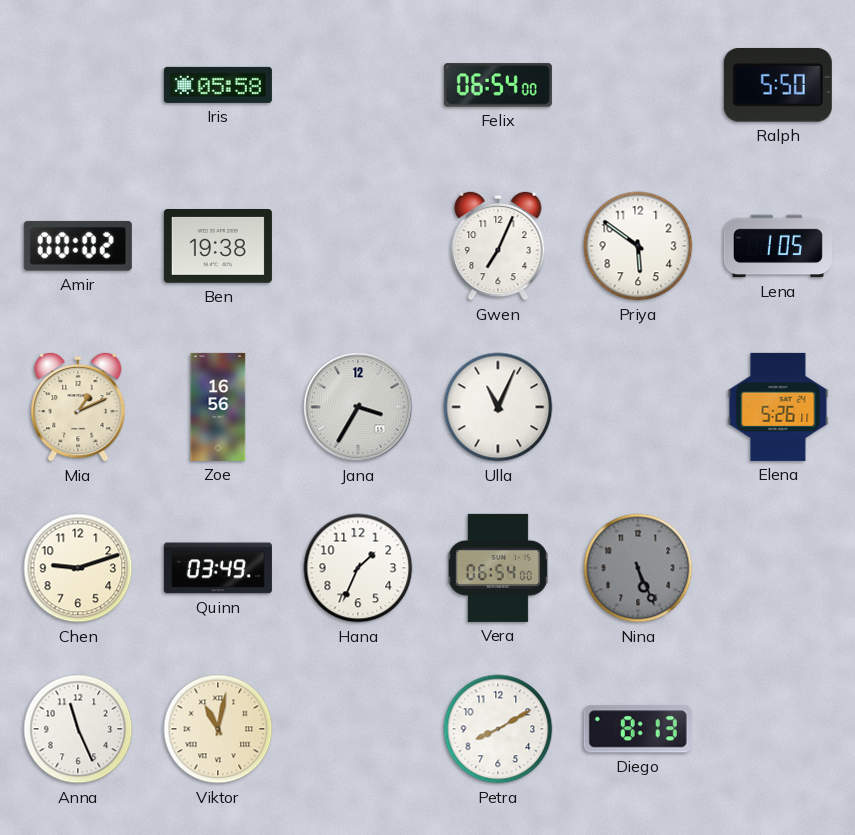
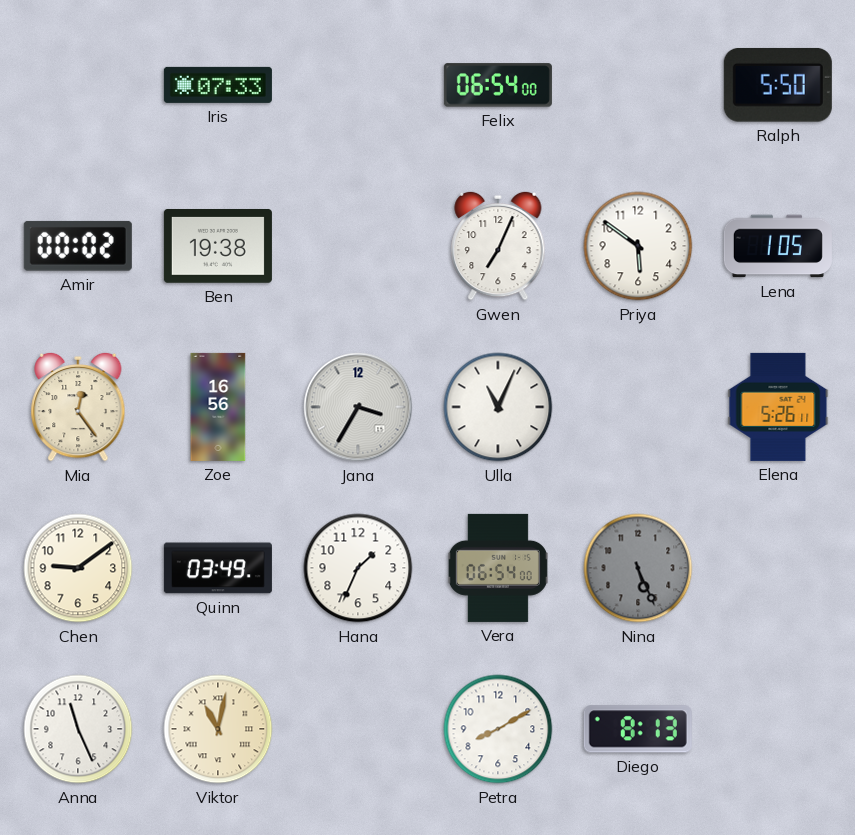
Iris: 05:58 -> 07:33
Mia: 1:11 -> 12:24
Chen: 9:12 -> 9:09
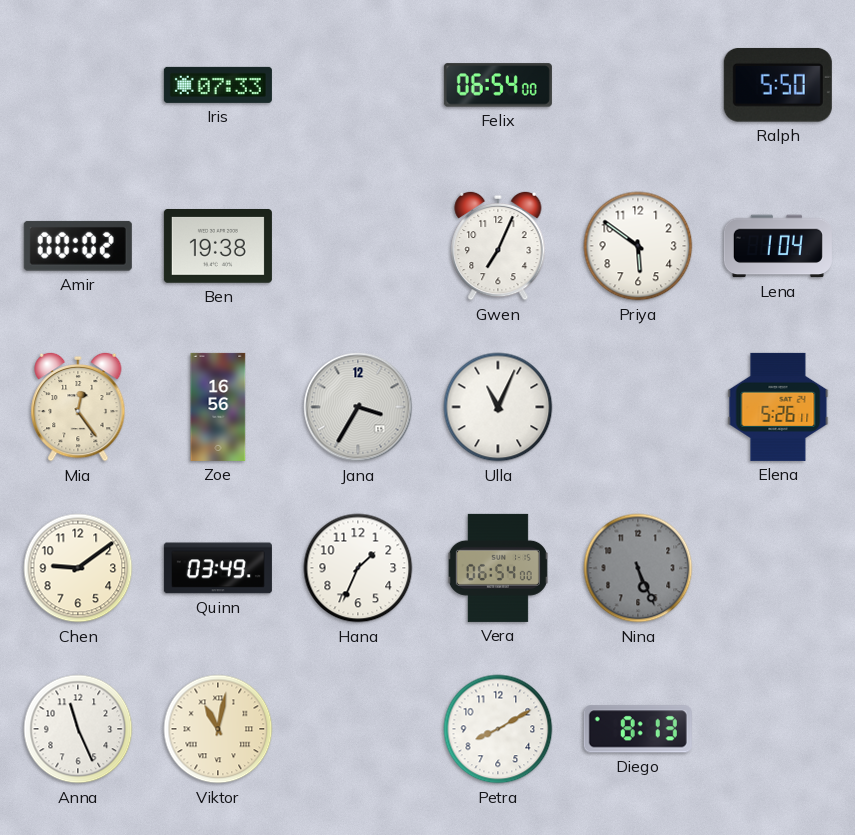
Lena: 1:05 -> 1:04
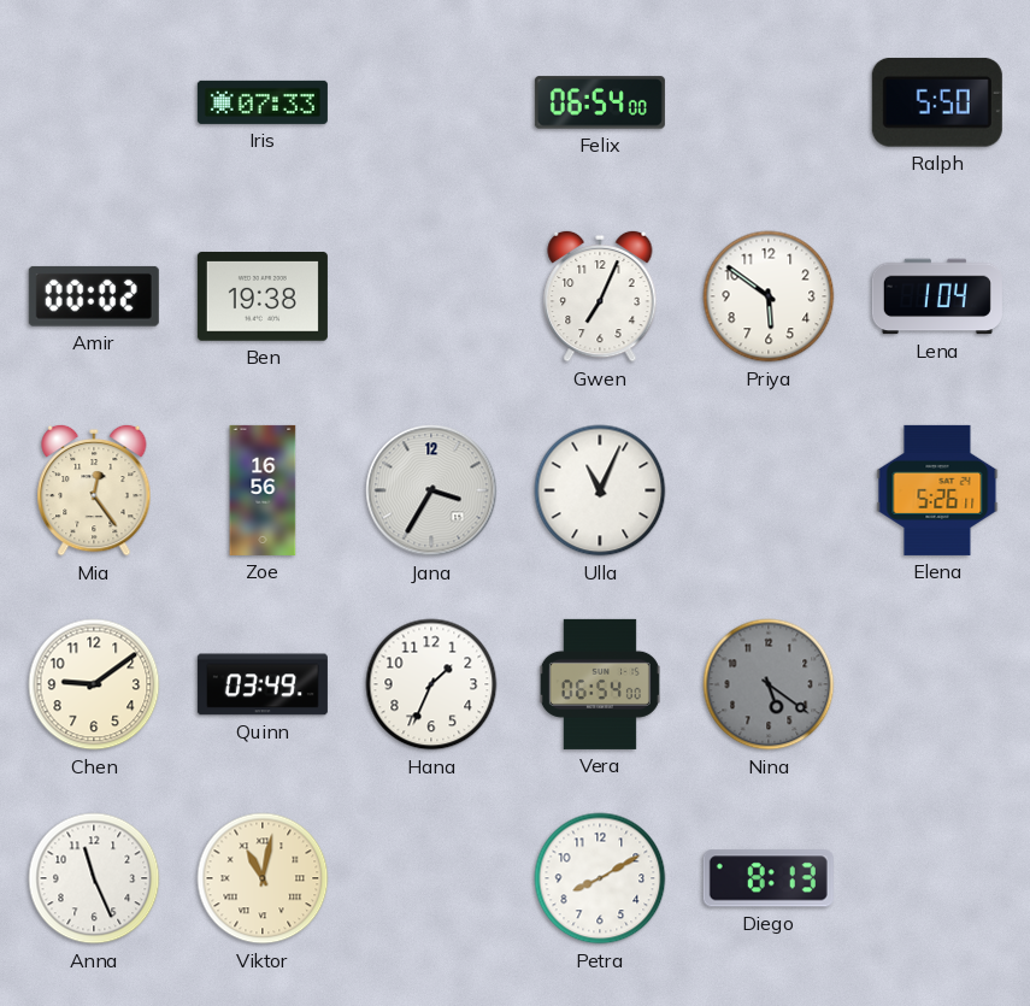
Nina: 5:26 -> 5:21
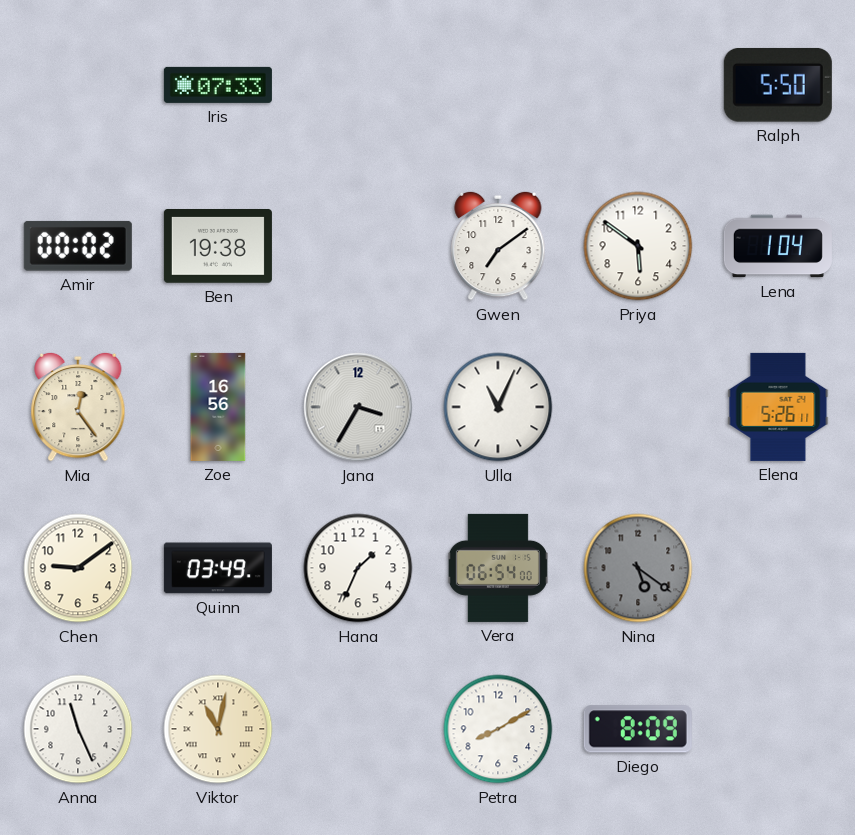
Felix: 06:54 -> none
Gwen: 7:04 -> 7:09
Diego: 8:13 -> 8:09
